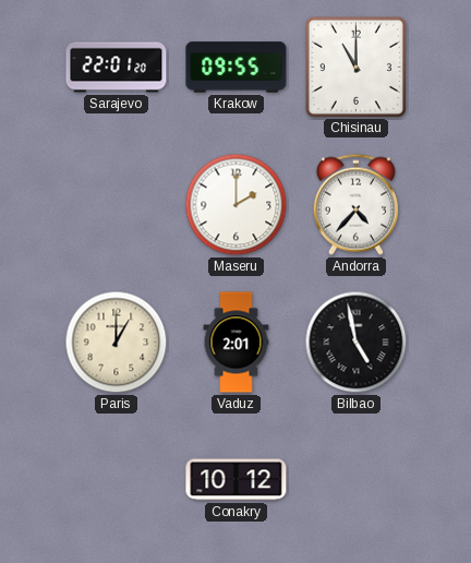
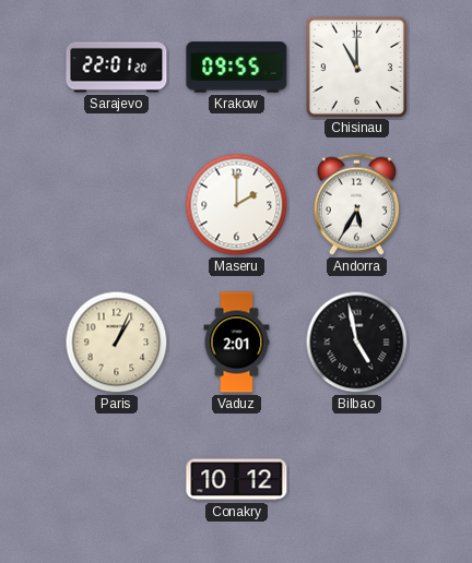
Andorra: 4:37 -> 5:35
Paris: 1:00 -> 1:04
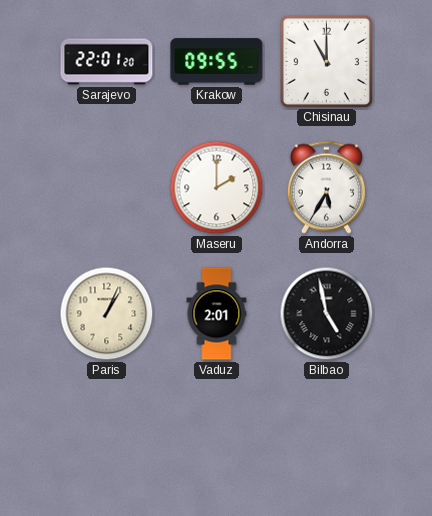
Conakry: 10:12 -> none
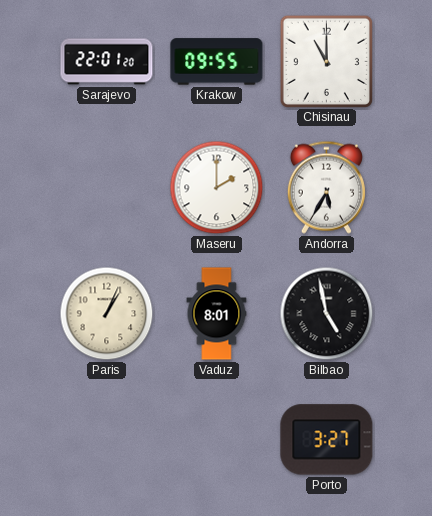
Vaduz: 2:01 -> 8:01
Porto: none -> 3:27
